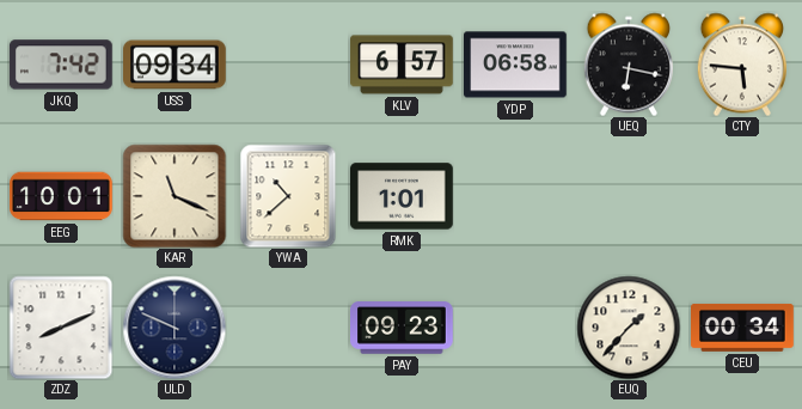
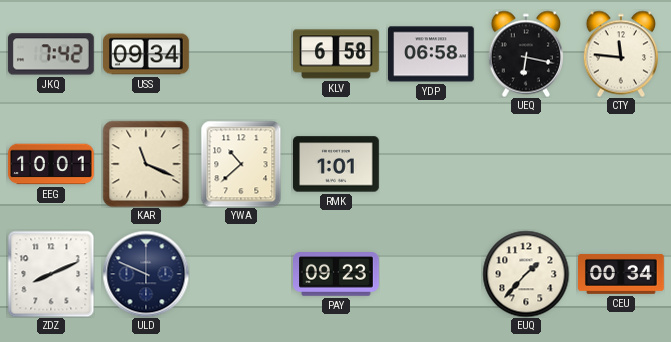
KLV: 6:57 -> 6:58
CTY: 5:46 -> 11:46
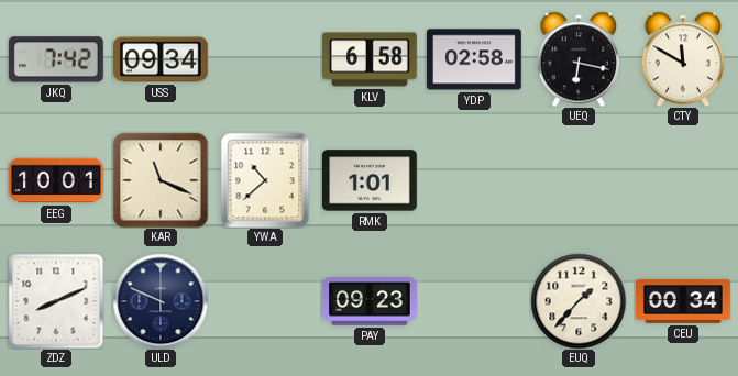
YDP: 06:58 -> 02:58
CTY: 11:46 -> 11:50
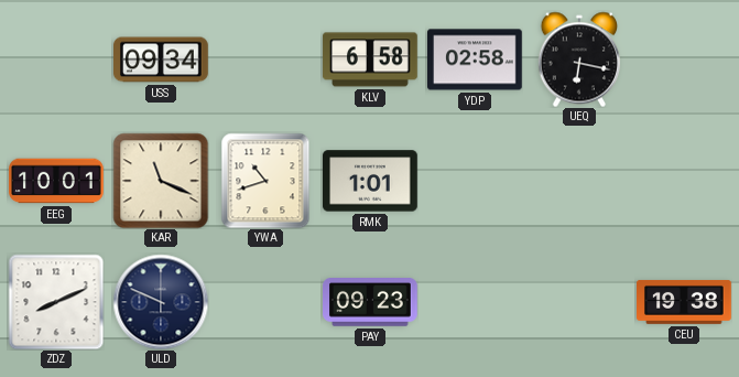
JKQ: 7:42 -> none
CTY: 11:50 -> none
YWA: 10:38 -> 10:42
EUQ: 1:37 -> none
CEU: 00:34 -> 19:38
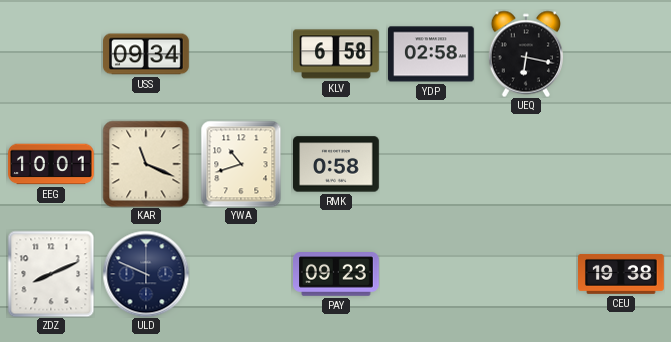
RMK: 1:01 -> 0:58
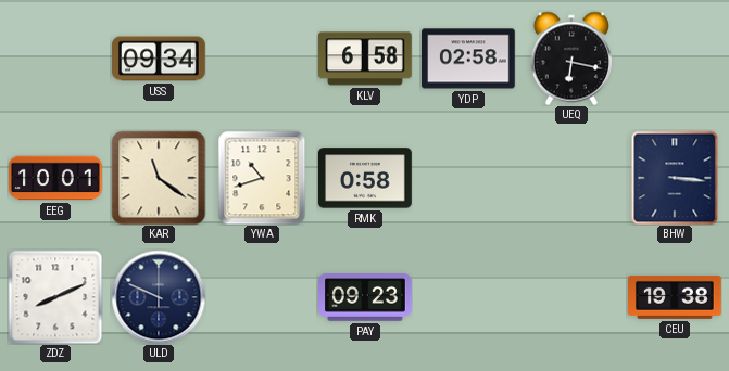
KAR: 11:19 -> 11:21
BHW: none -> 3:16
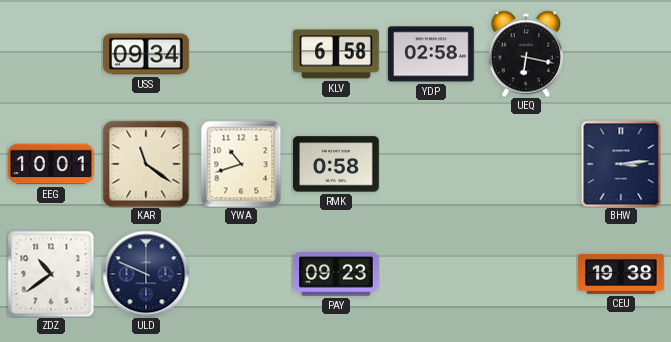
BHW: 3:16 -> 3:14
ZDZ: 8:11 -> 10:39
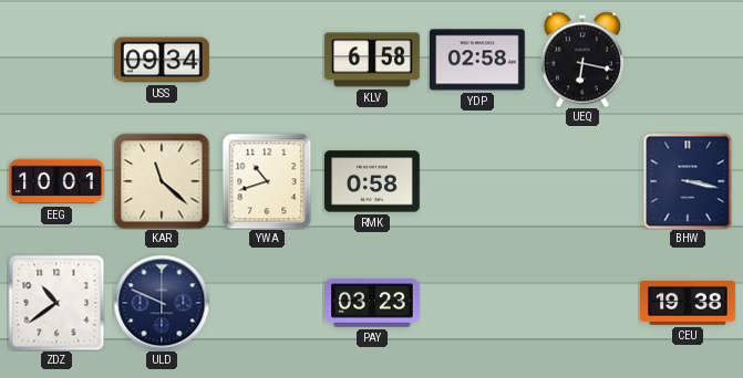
KAR: 11:21 -> 11:22
BHW: 3:14 -> 3:17
PAY: 09:23 -> 03:23
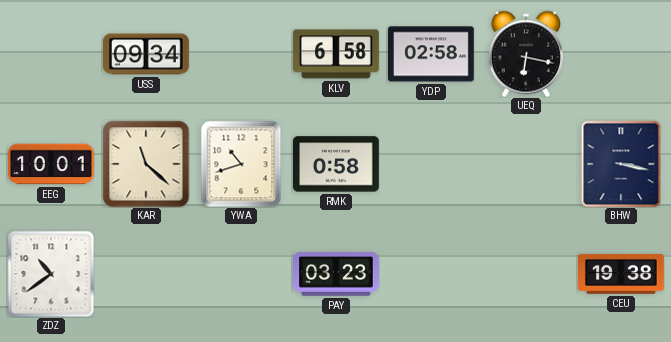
ULD: 9:49 -> none
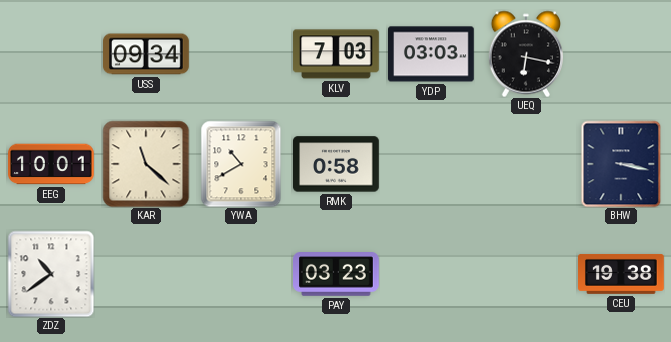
KLV: 6:58 -> 7:03
YDP: 02:58 -> 03:03
YWA: 10:42 -> 10:40
